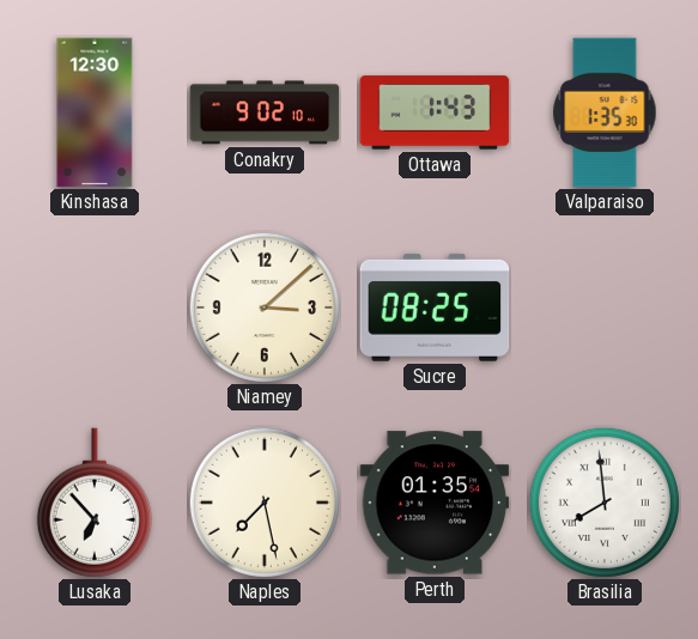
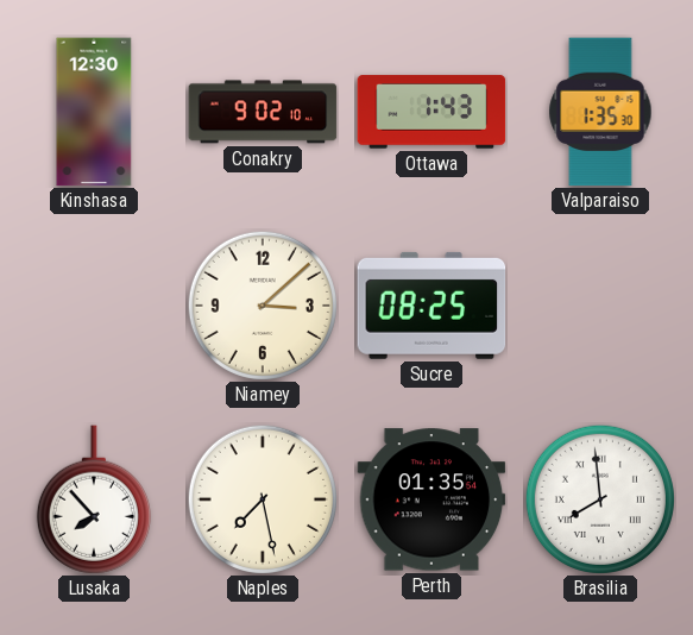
Lusaka: 6:53 -> 7:53
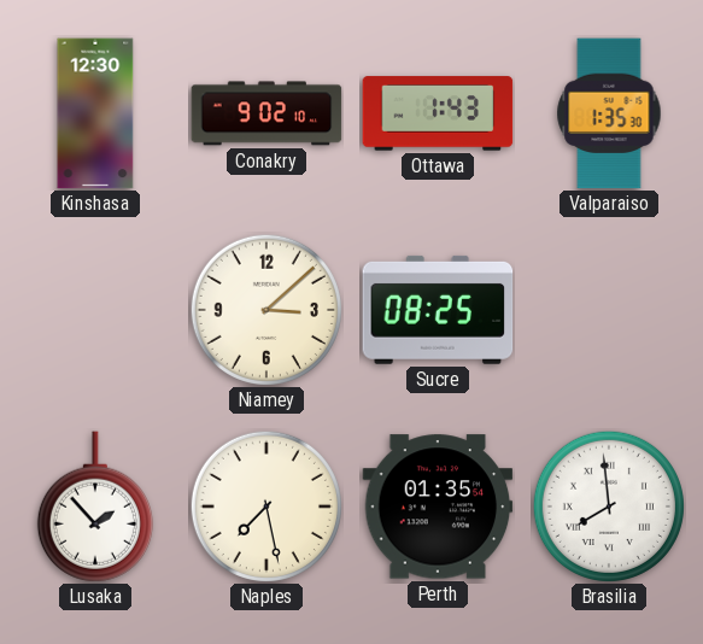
Lusaka: 7:53 -> 1:53
